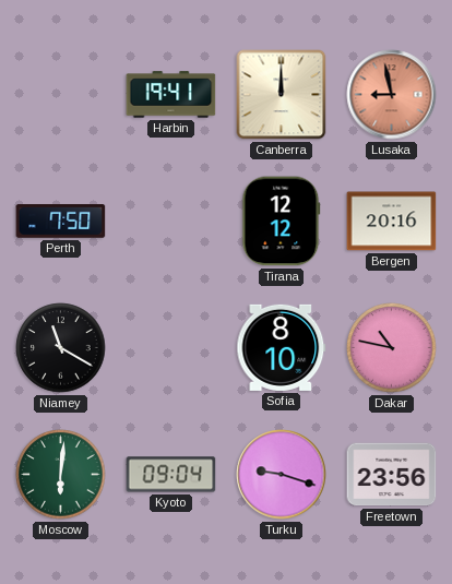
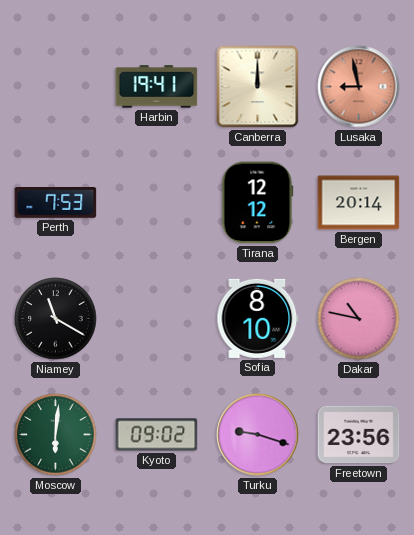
Perth: 7:50 -> 7:53
Bergen: 20:16 -> 20:14
Kyoto: 09:04 -> 09:02
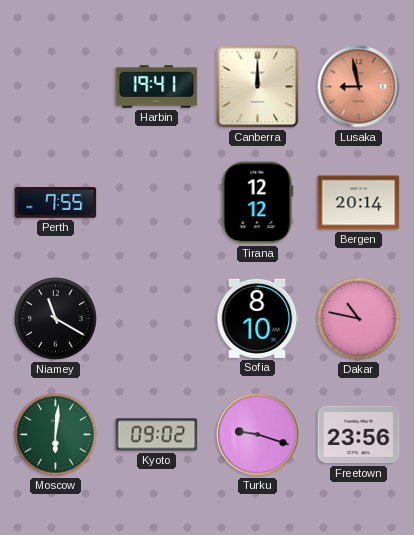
Perth: 7:53 -> 7:55
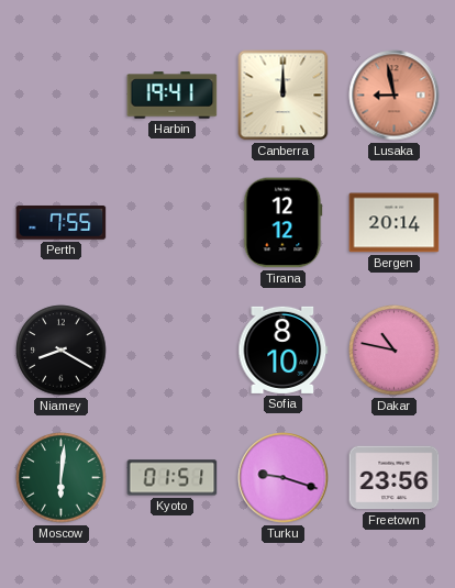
Niamey: 11:20 -> 8:20
Kyoto: 09:02 -> 01:51
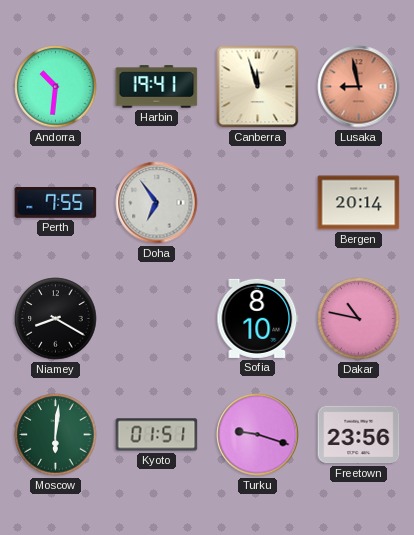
Andorra: none -> 10:31
Canberra: 12:00 -> 11:57
Doha: none -> 6:54
Tirana: 12:12 -> none
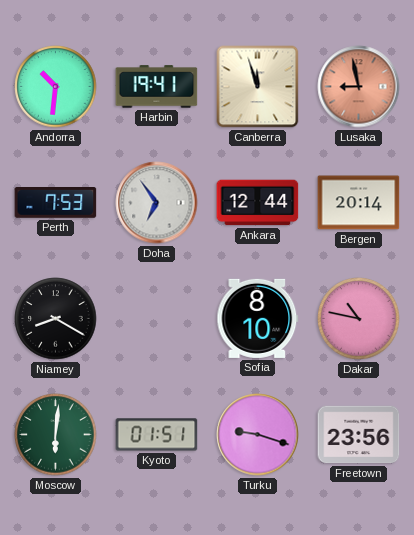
Perth: 7:55 -> 7:53
Ankara: none -> 12:44
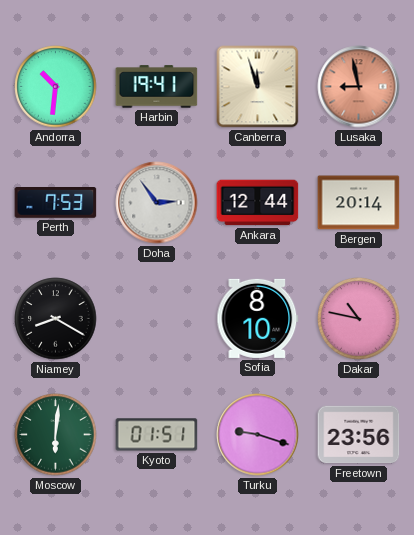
Doha: 6:54 -> 2:54
